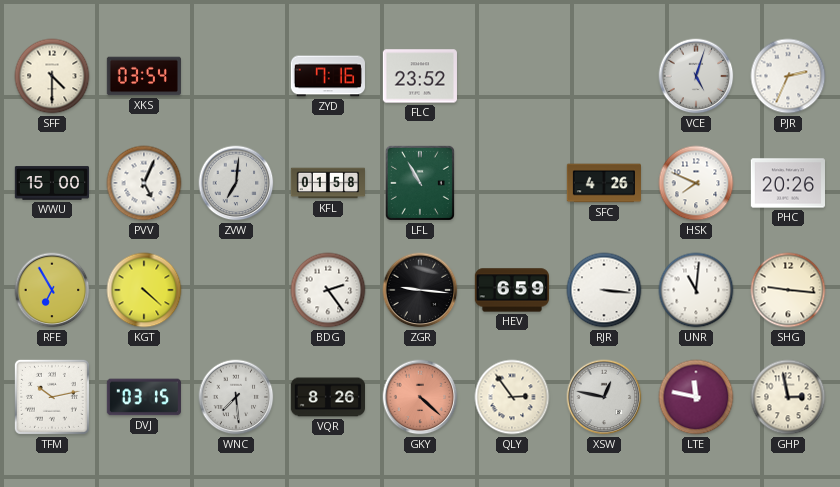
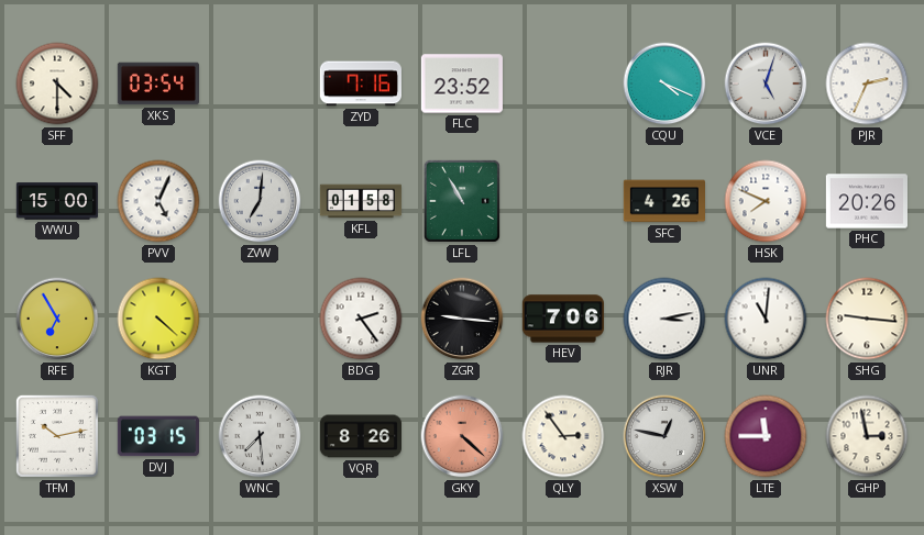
CQU: none -> 4:19
HEV: 6:59 -> 7:06
RJR: 3:16 -> 3:13
LTE: 11:47 -> 11:45
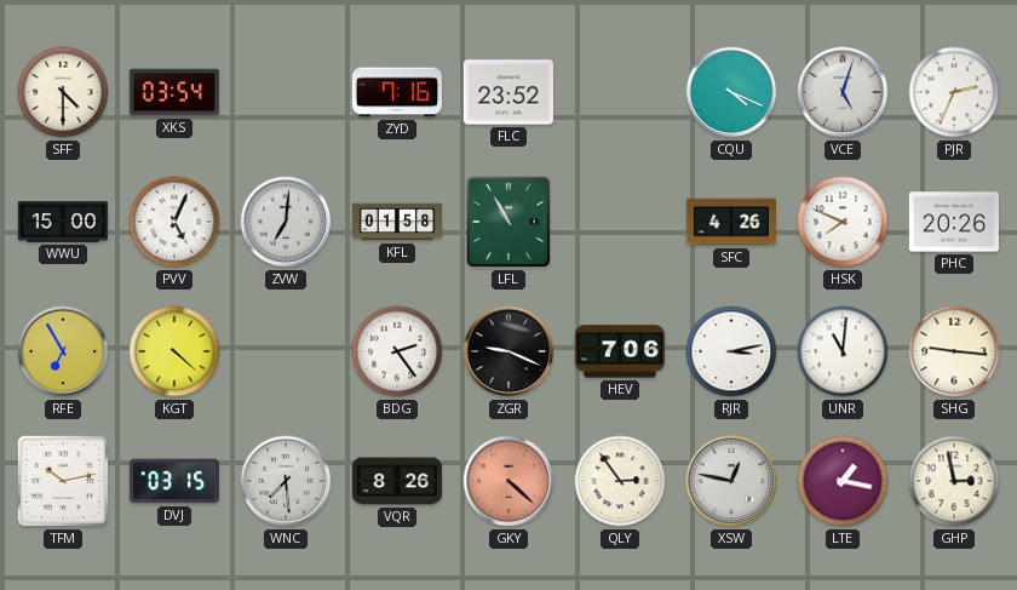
ZGR: 9:16 -> 9:19
LTE: 11:45 -> 1:17
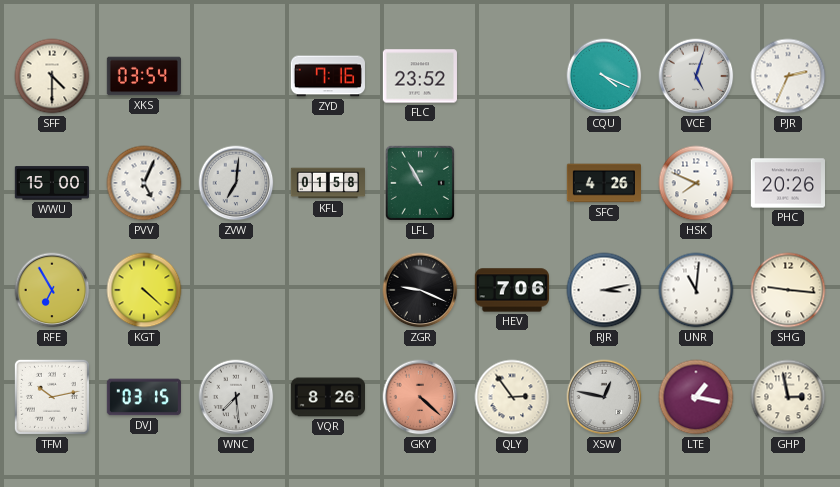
BDG: 2:24 -> none
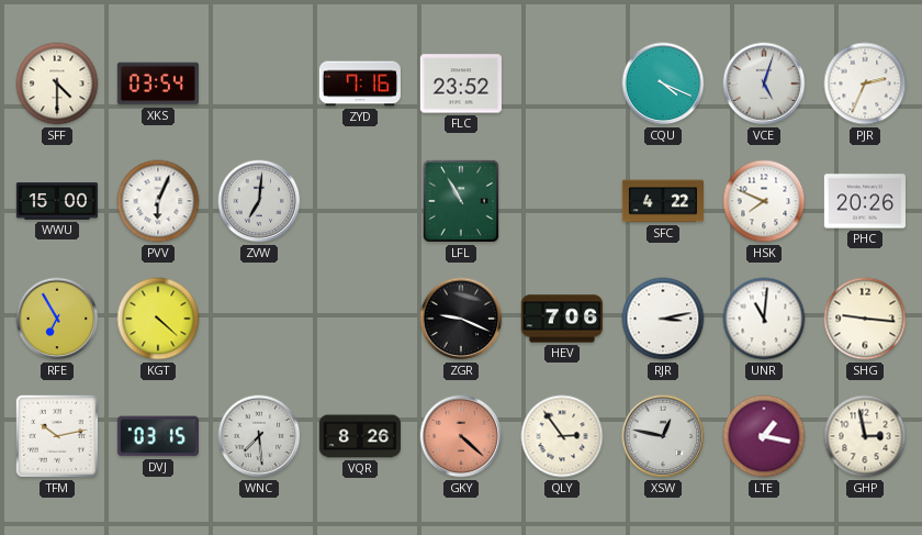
PVV: 5:04 -> 6:04
KFL: 01:58 -> none
SFC: 4:26 -> 4:22
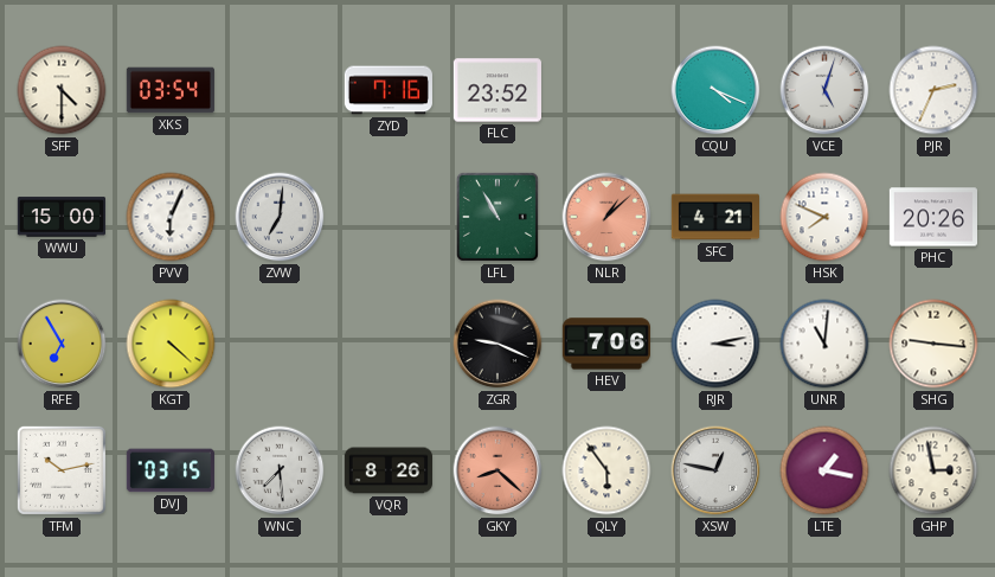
NLR: none -> 1:08
SFC: 4:22 -> 4:21
GKY: 4:22 -> 8:22
QLY: 2:54 -> 5:54
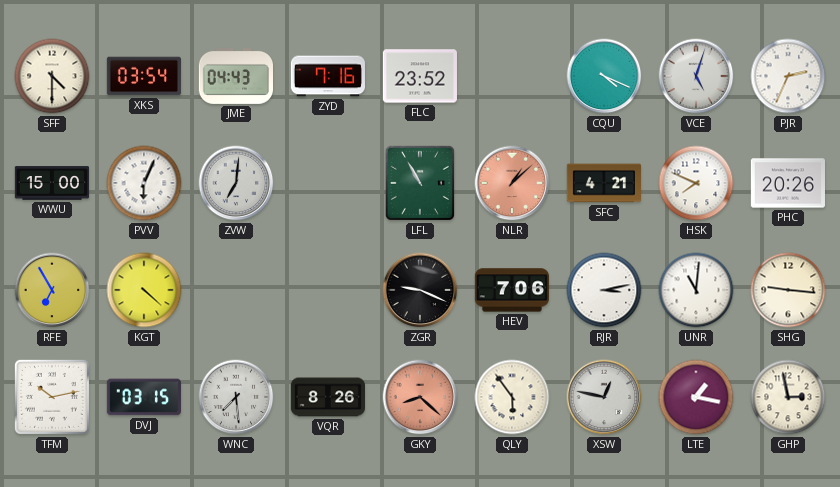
JME: none -> 04:43
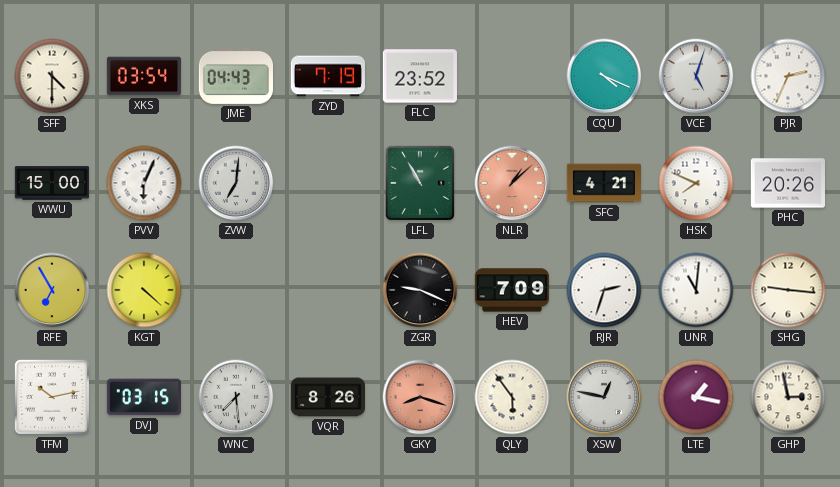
ZYD: 7:16 -> 7:19
HEV: 7:06 -> 7:09
RJR: 3:13 -> 2:33
GKY: 8:22 -> 8:18
